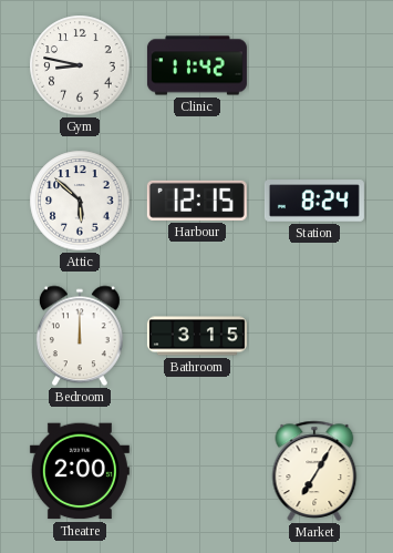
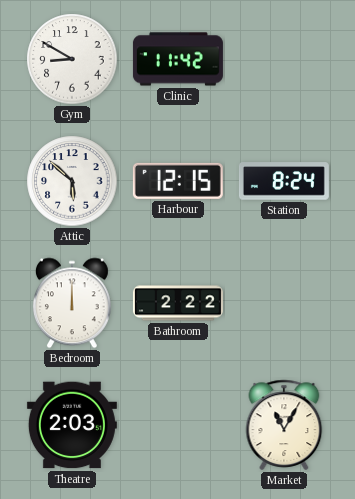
Gym: 8:47 -> 8:50
Bathroom: 3:15 -> 2:22
Theatre: 2:00 -> 2:03
Market: 7:05 -> 11:05
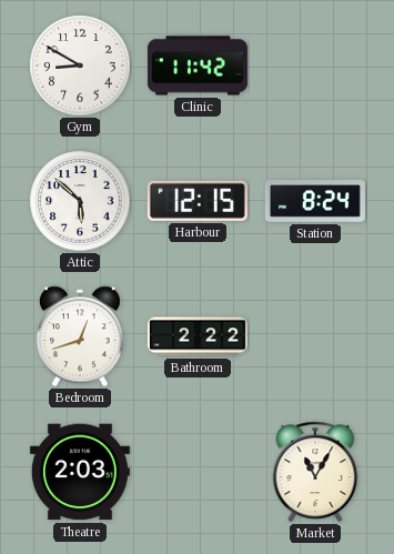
Bedroom: 12:00 -> 12:42
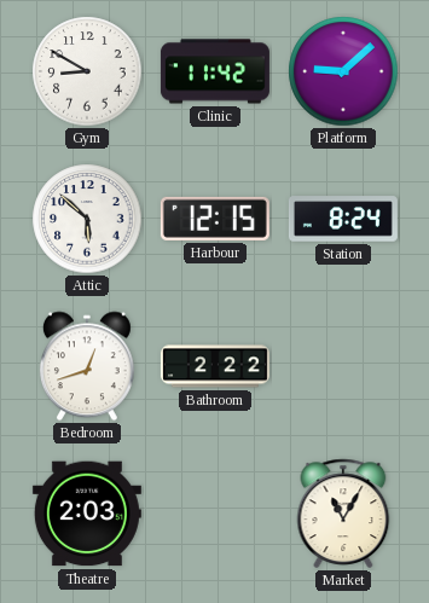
Platform: none -> 9:08
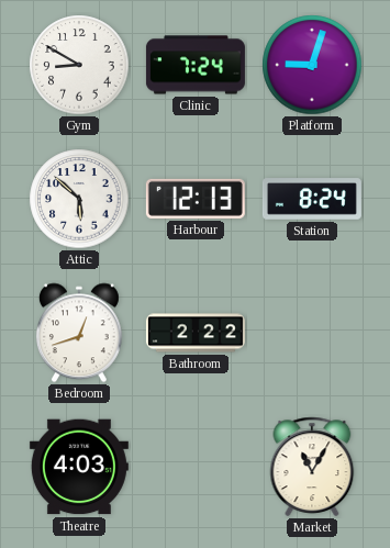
Clinic: 11:42 -> 7:24
Platform: 9:08 -> 9:03
Harbour: 12:15 -> 12:13
Theatre: 2:03 -> 4:03
